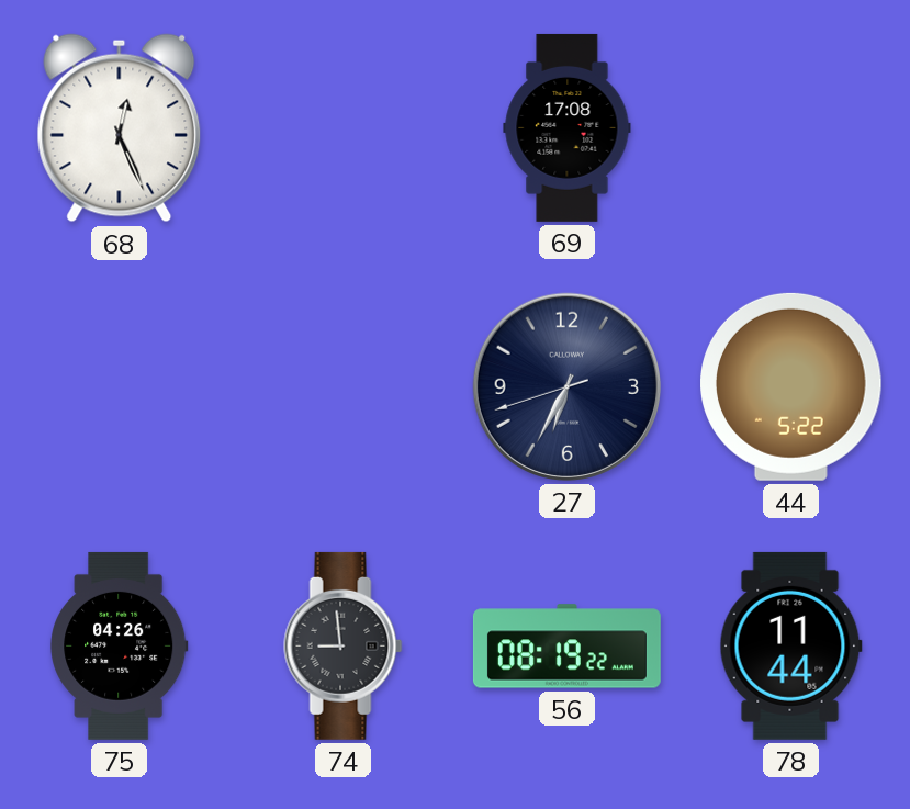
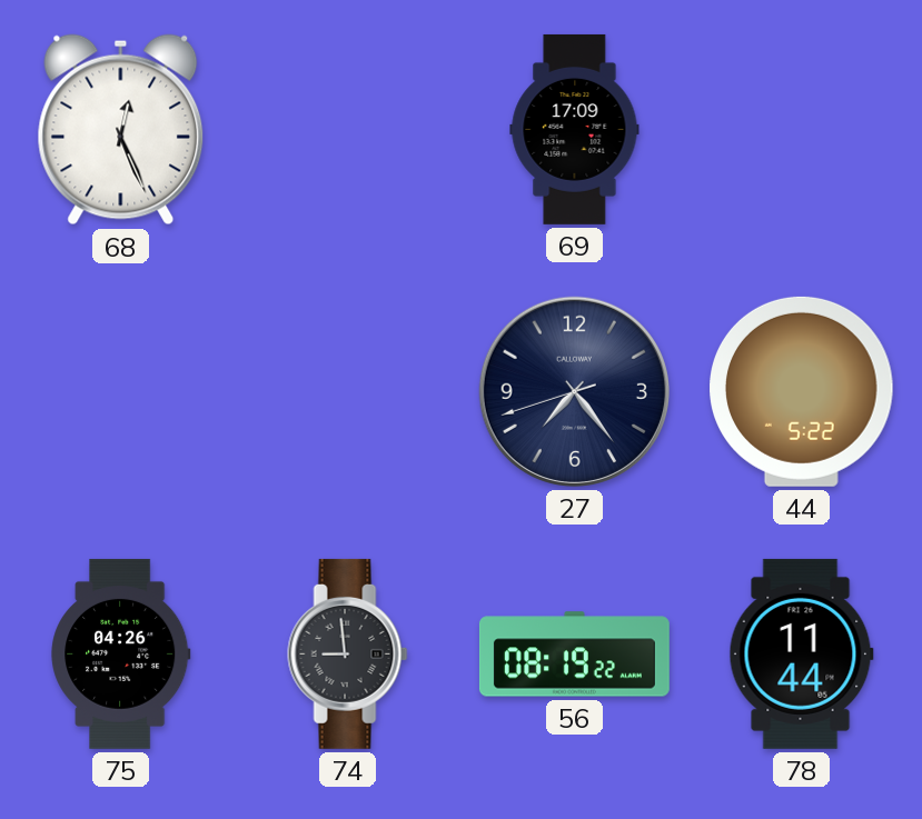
69: 17:08 -> 17:09
27: 6:34 -> 7:23
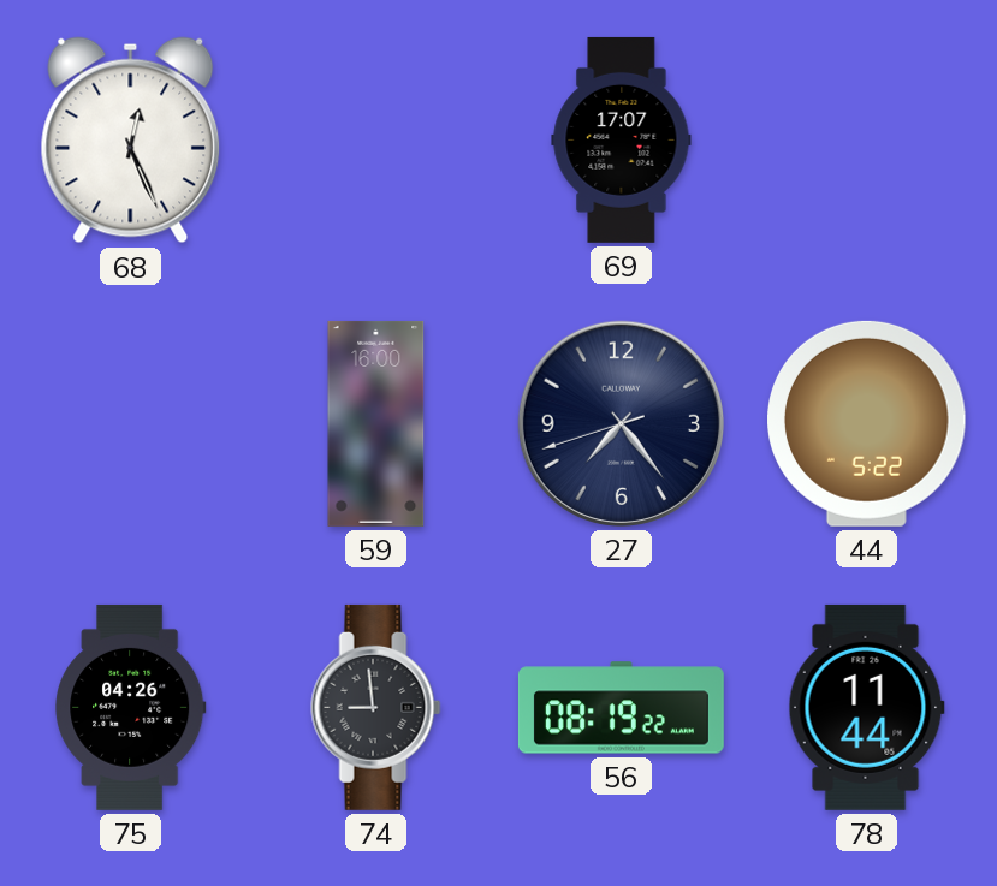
69: 17:09 -> 17:07
59: none -> 16:00
